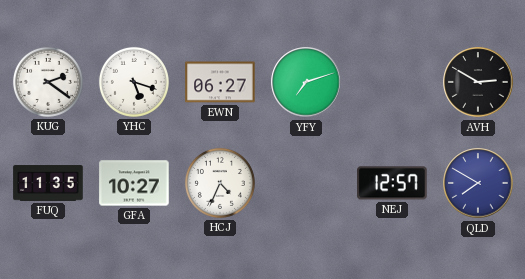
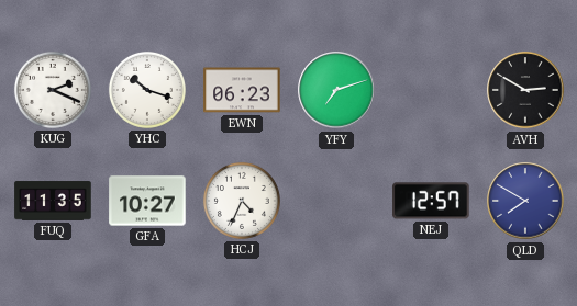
KUG: 2:21 -> 2:19
YHC: 5:18 -> 10:18
EWN: 06:27 -> 06:23
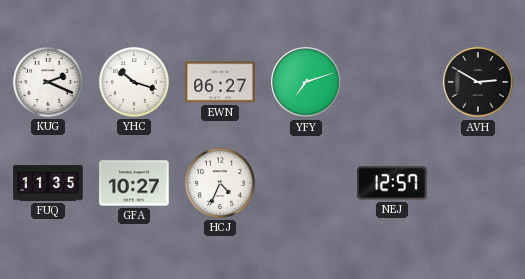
EWN: 06:23 -> 06:27
QLD: 7:50 -> none
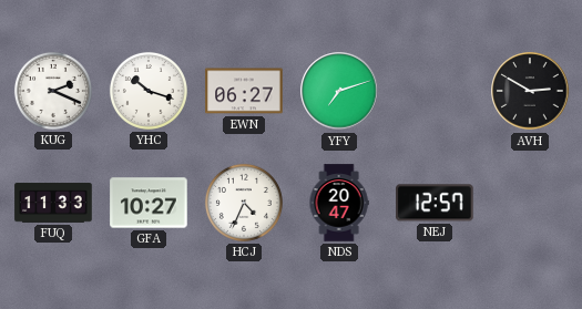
FUQ: 11:35 -> 11:33
NDS: none -> 20:47
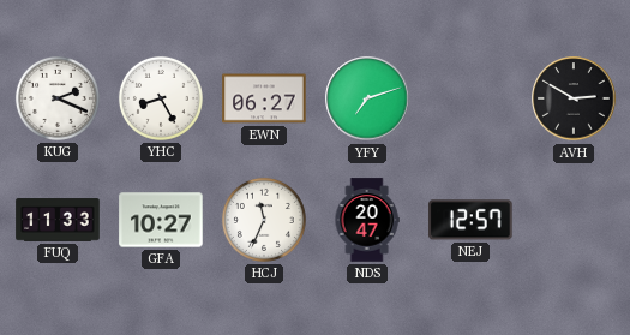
YHC: 10:18 -> 8:25
HCJ: 4:34 -> 11:34
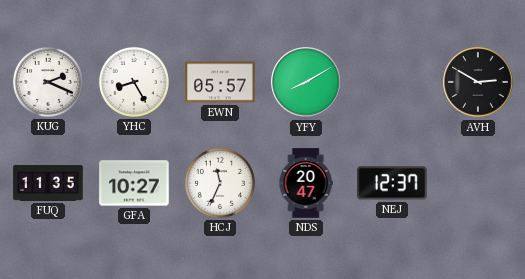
EWN: 06:27 -> 05:57
YFY: 7:12 -> 8:10
FUQ: 11:33 -> 11:35
NEJ: 12:57 -> 12:37
